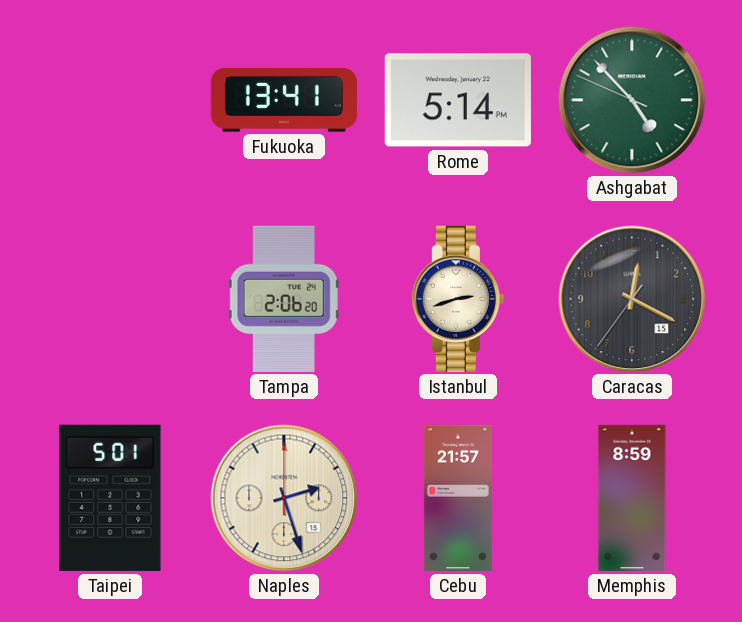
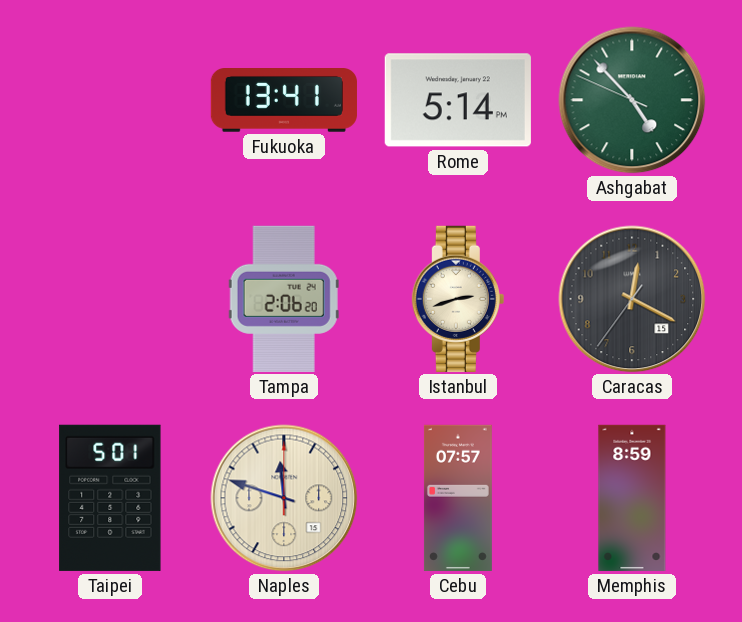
Naples: 2:27 -> 11:48
Cebu: 21:57 -> 07:57
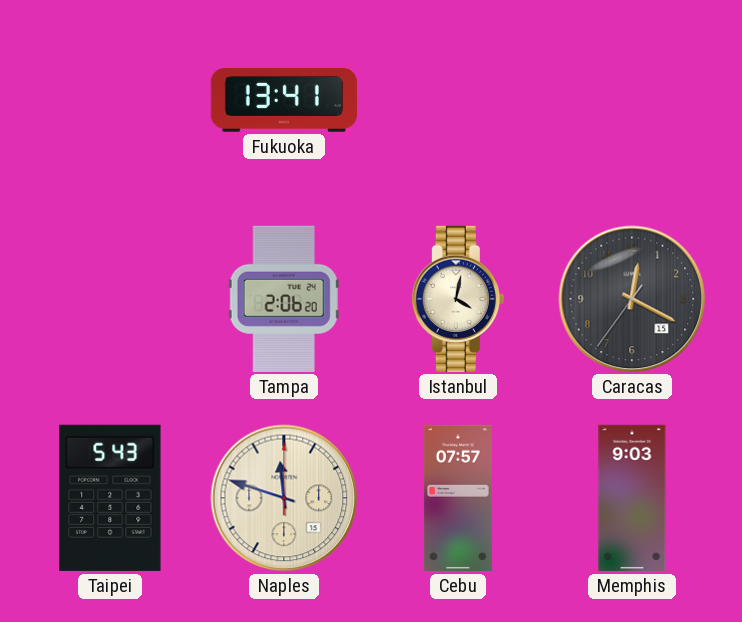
Rome: 5:14 -> none
Ashgabat: 4:52 -> none
Istanbul: 2:42 -> 4:02
Taipei: 5:01 -> 5:43
Memphis: 8:59 -> 9:03
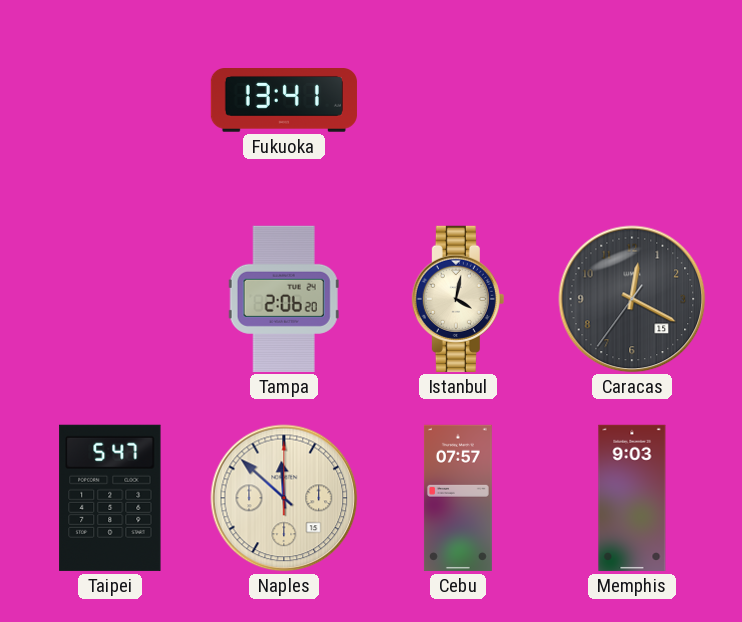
Taipei: 5:43 -> 5:47
Naples: 11:48 -> 11:52
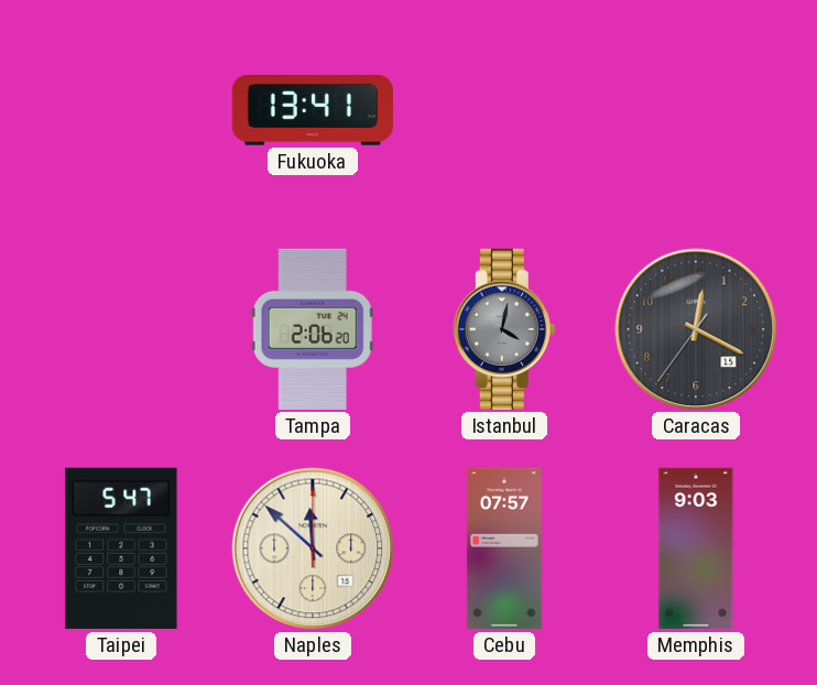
Istanbul dial: cream -> grey
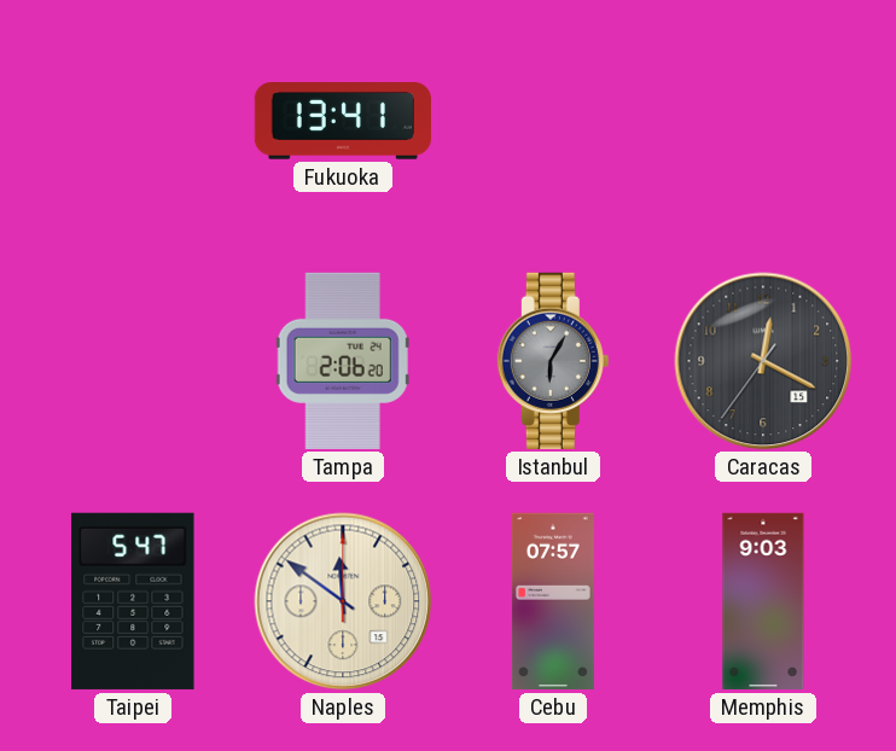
Istanbul: 4:02 -> 6:05
Naples: 11:52 -> 11:51
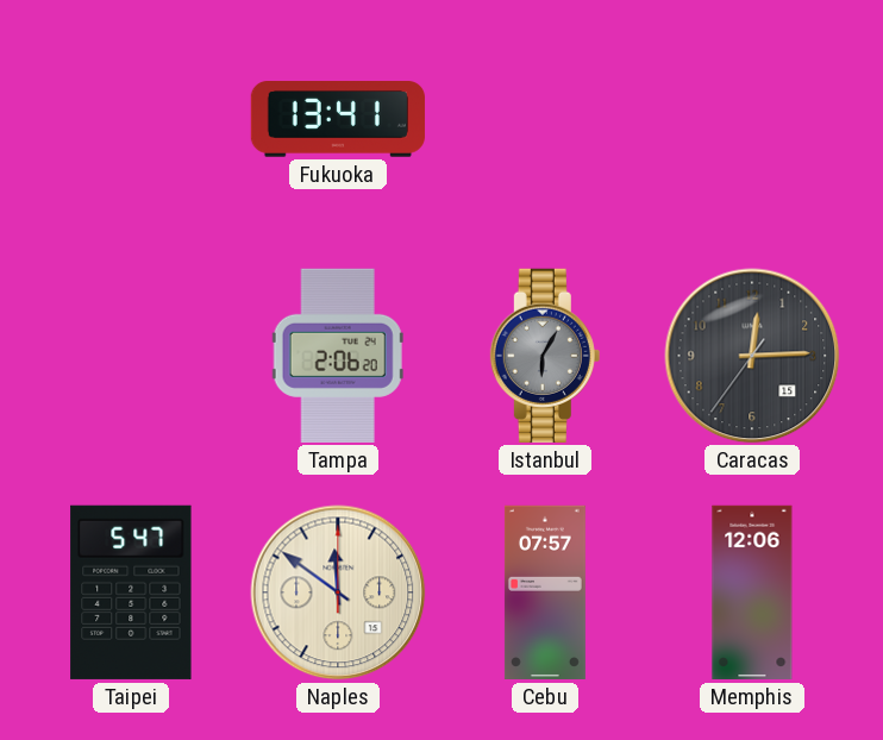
Caracas: 12:19 -> 12:14
Memphis: 9:03 -> 12:06
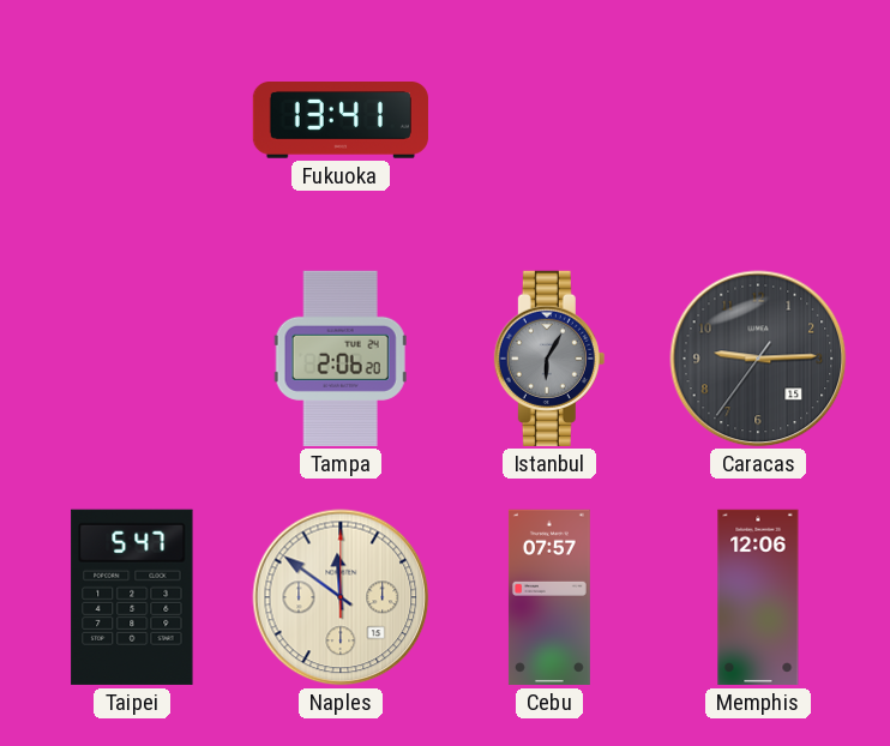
Caracas: 12:14 -> 9:14
